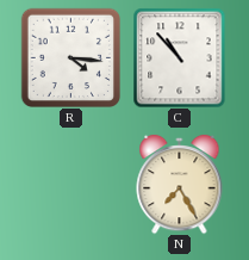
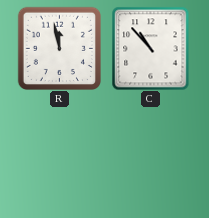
R: 4:16 -> 11:58
N: 7:25 -> none
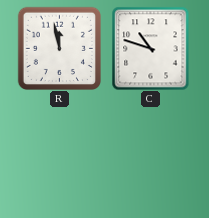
C: 10:53 -> 10:48
